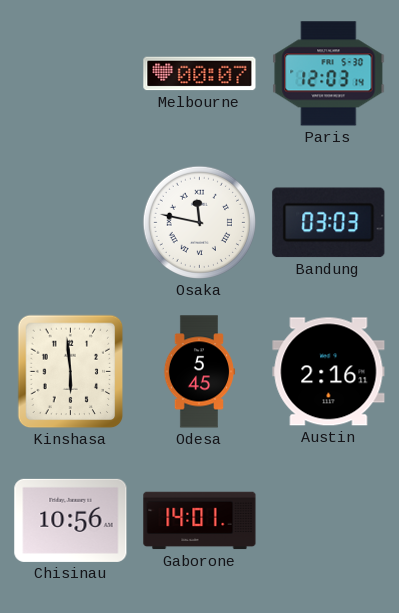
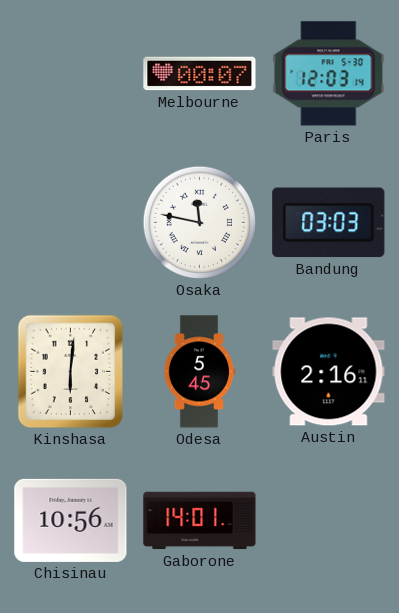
Kinshasa: 5:59 -> 6:01
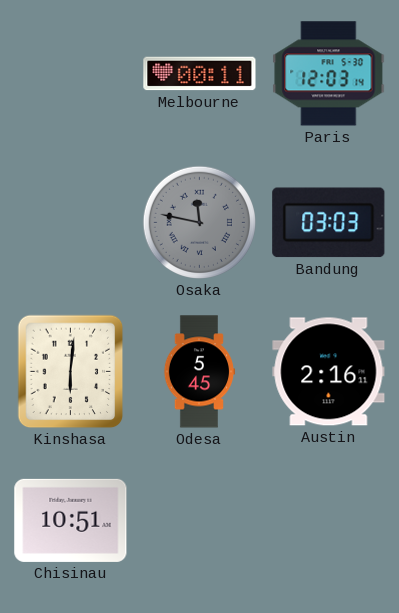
Melbourne: 00:07 -> 00:11
Osaka dial: white -> grey
Chisinau: 10:56 -> 10:51
Gaborone: 14:01 -> none
